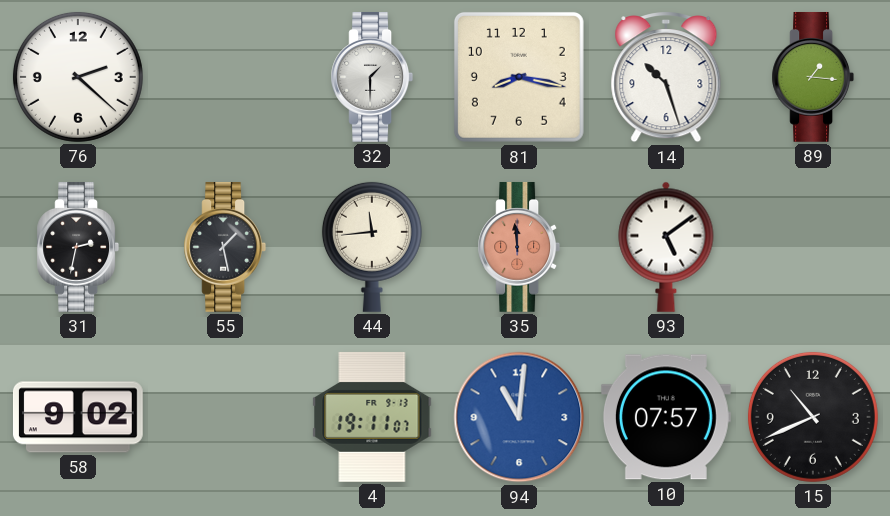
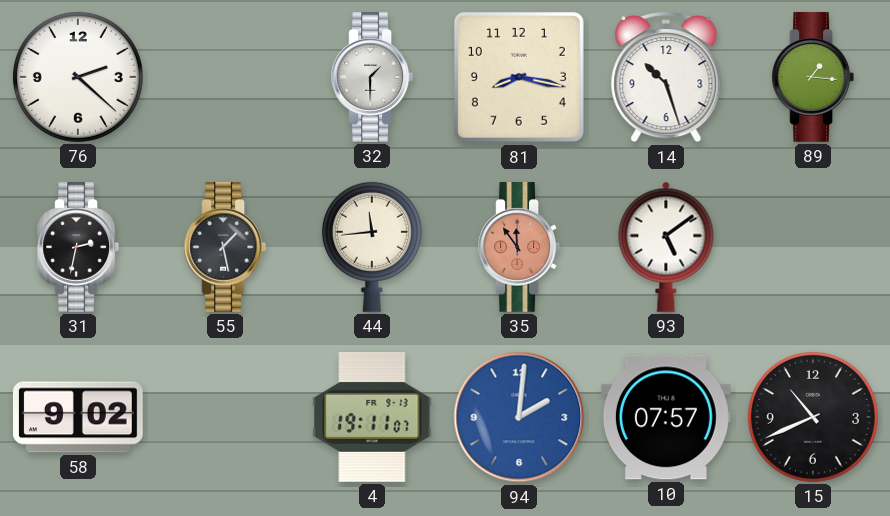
35: 11:59 -> 11:54
94: 11:01 -> 2:01
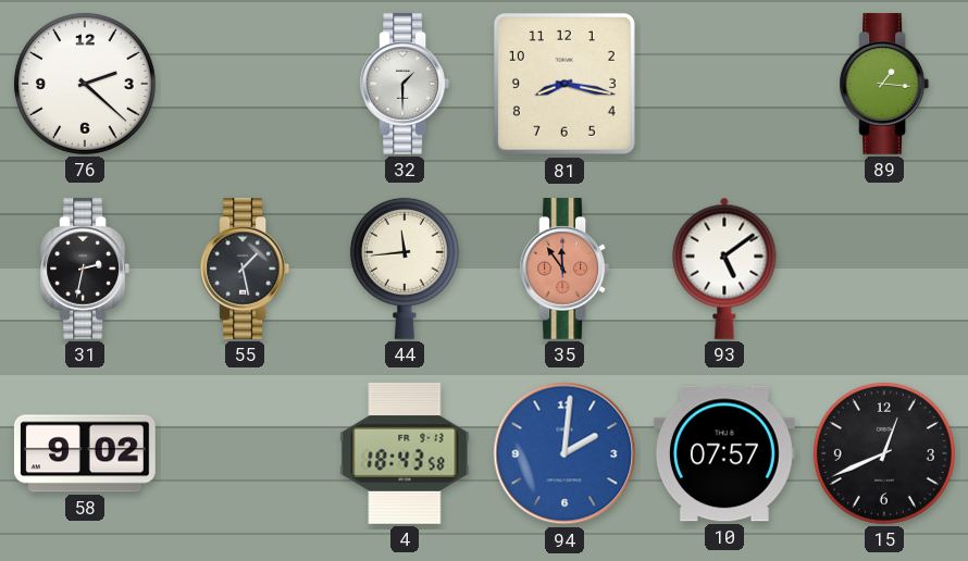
14: 10:27 -> none
4: 19:11 -> 18:43
15: 10:41 -> 12:41
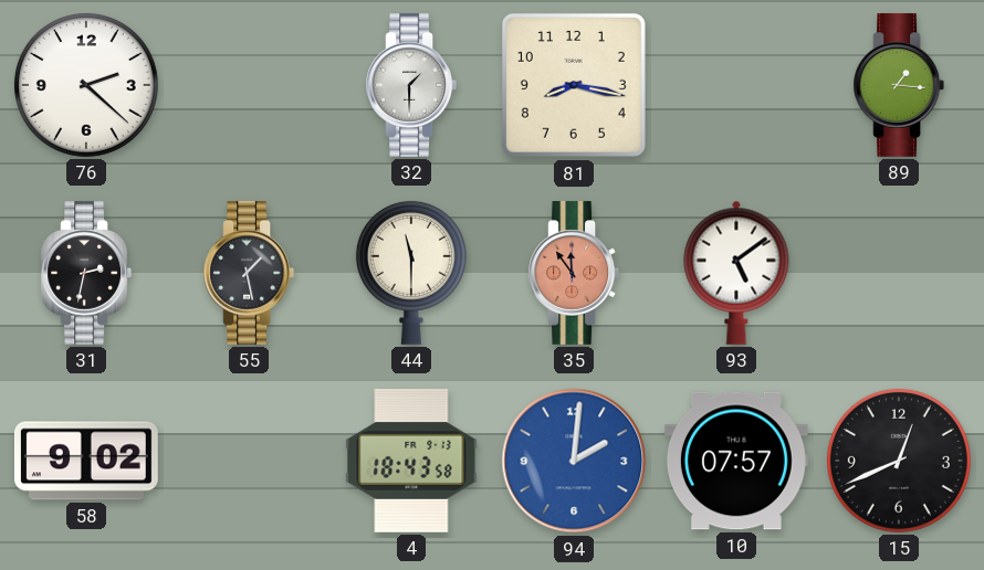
44: 11:44 -> 11:30
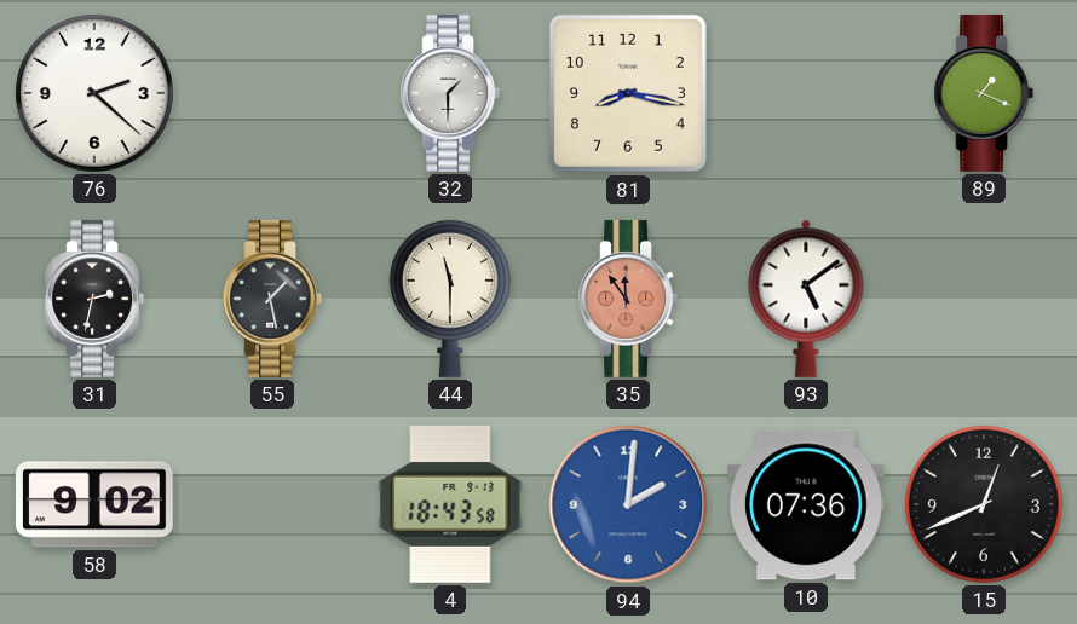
89: 1:16 -> 1:19
10: 07:57 -> 07:36
